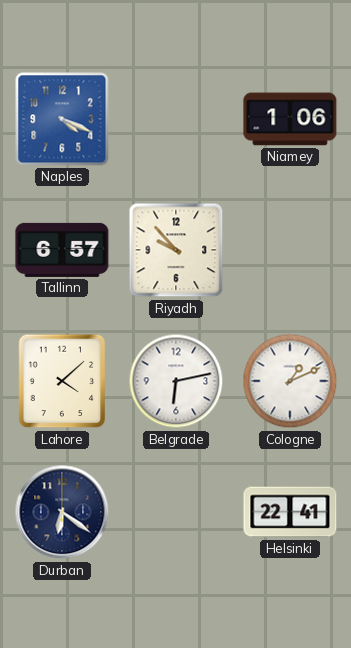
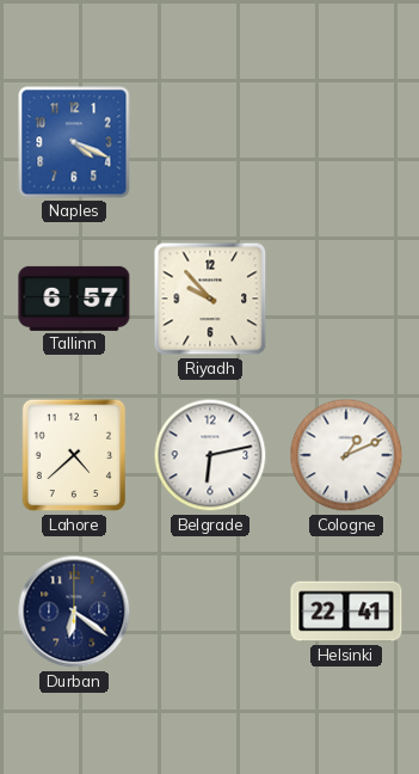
Niamey: 1:06 -> none
Lahore: 4:08 -> 4:38
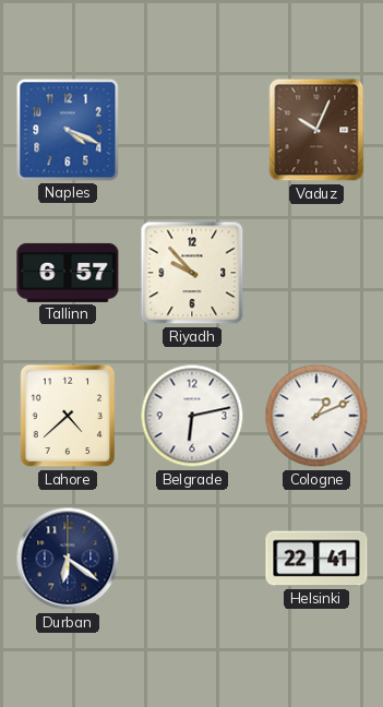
Vaduz: none -> 10:04
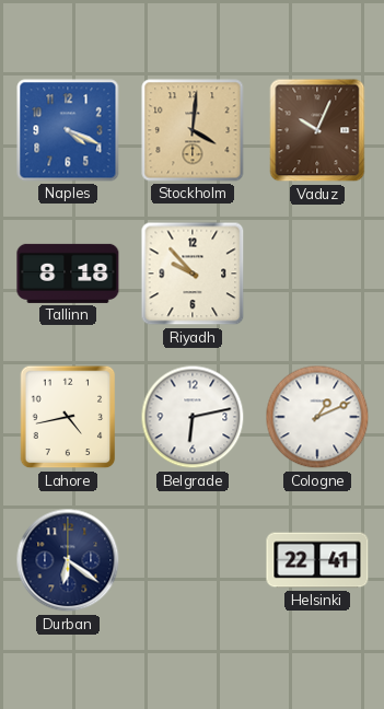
Stockholm: none -> 4:01
Tallinn: 6:57 -> 8:18
Lahore: 4:38 -> 4:43
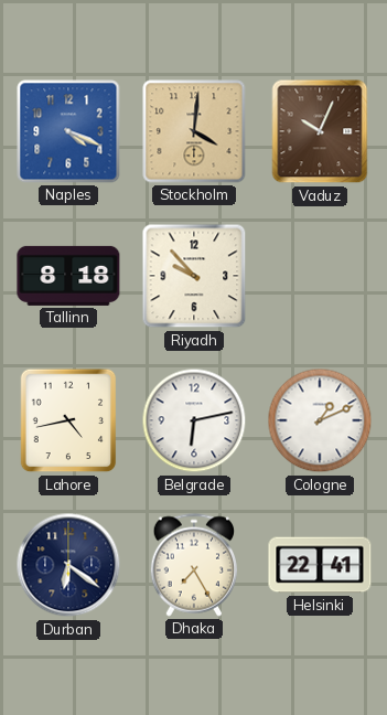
Dhaka: none -> 7:25
